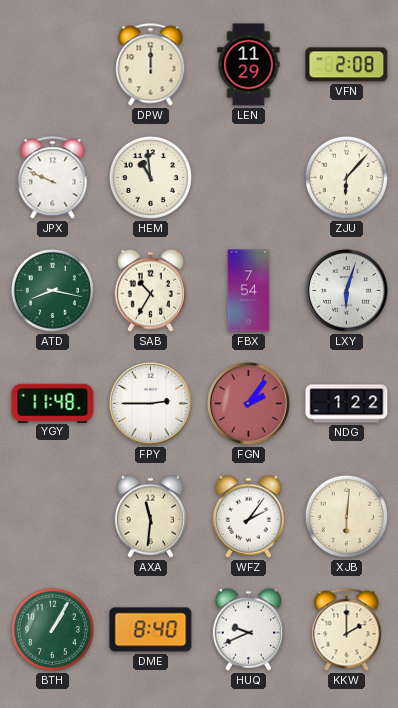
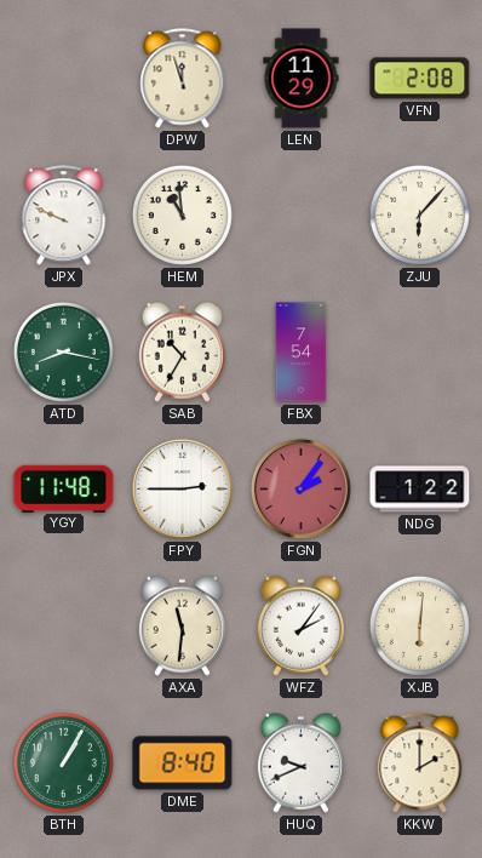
DPW: 12:00 -> 11:57
LXY: 6:03 -> none
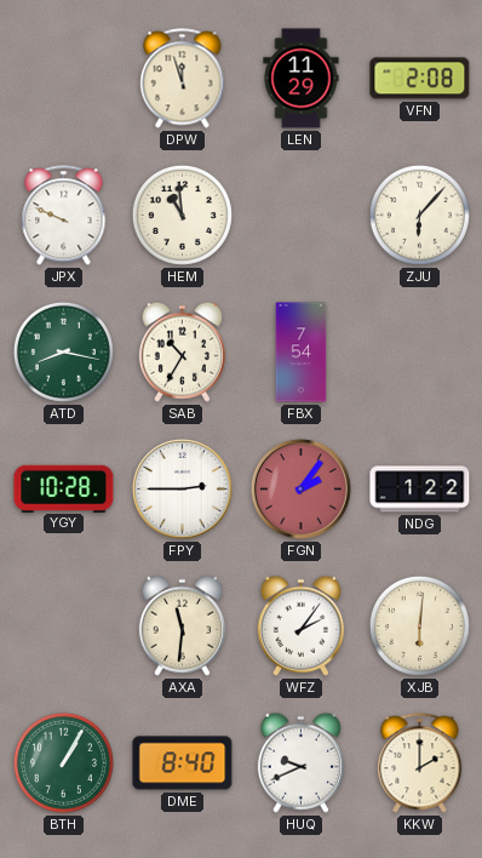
YGY: 11:48 -> 10:28
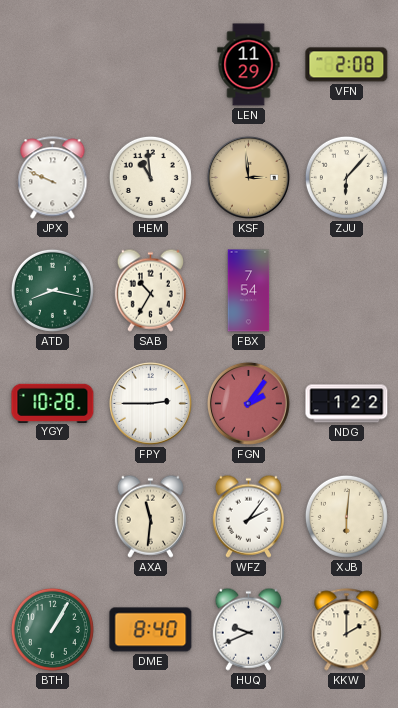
DPW: 11:57 -> none
KSF: none -> 2:59
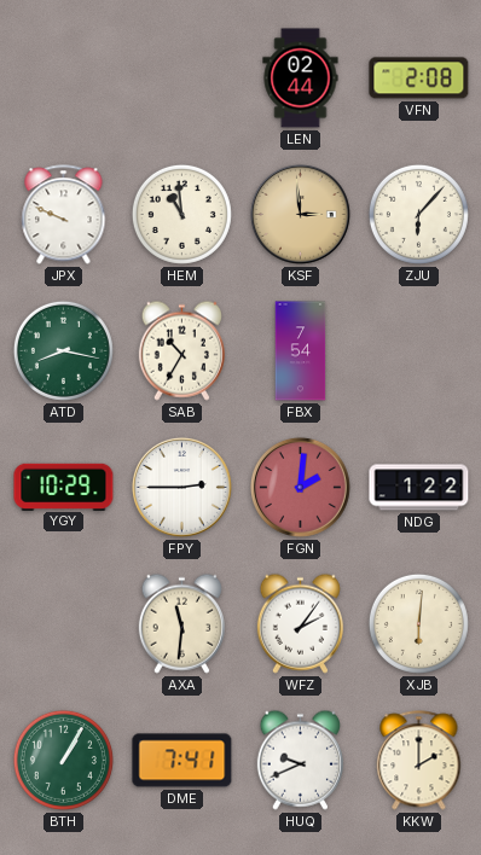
LEN: 11:29 -> 02:44
YGY: 10:28 -> 10:29
FGN: 2:06 -> 2:01
DME: 8:40 -> 7:41
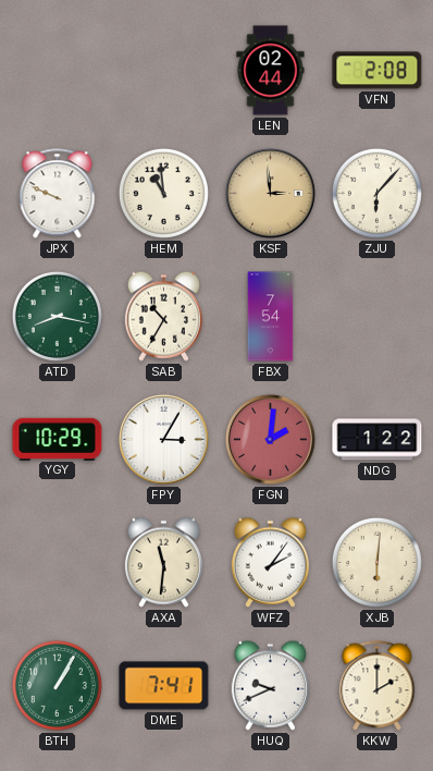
FPY: 2:45 -> 3:05
